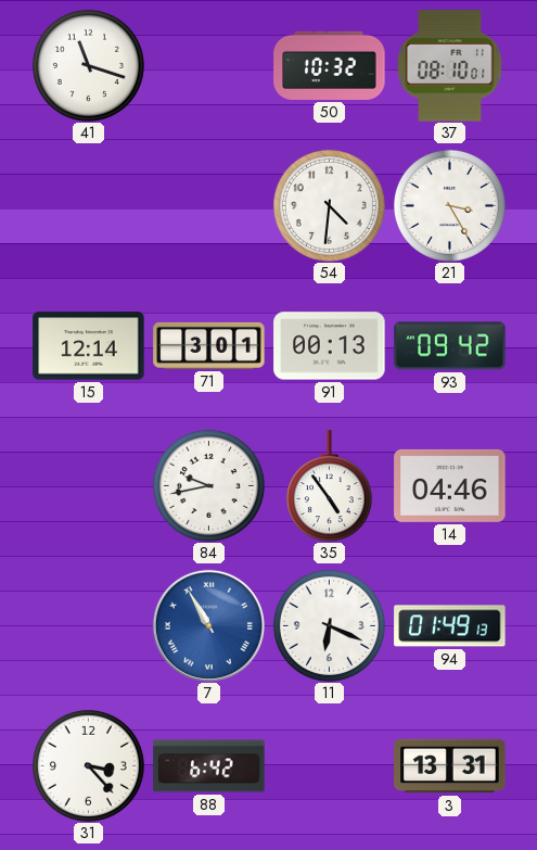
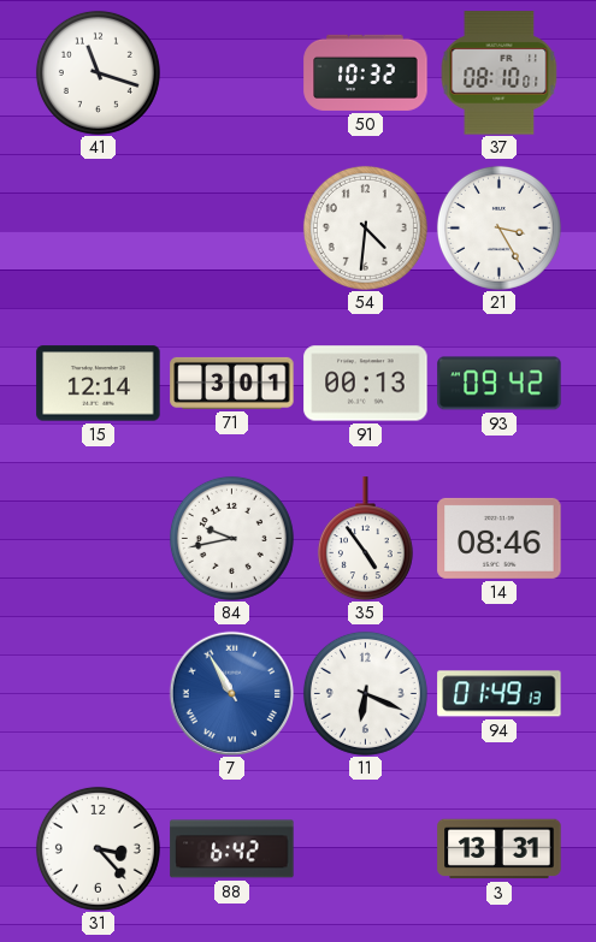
14: 04:46 -> 08:46
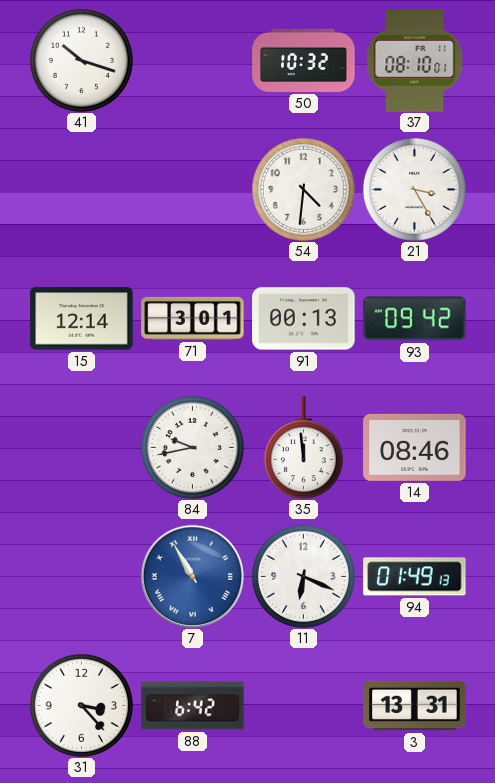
41: 11:18 -> 10:18
35: 4:54 -> 11:59
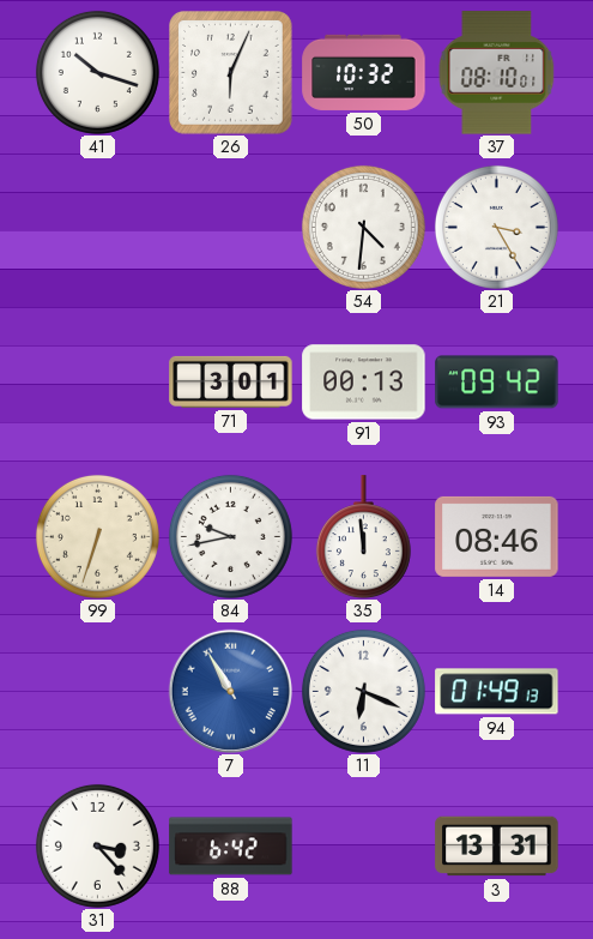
26: none -> 6:04
15: 12:14 -> none
99: none -> 6:33
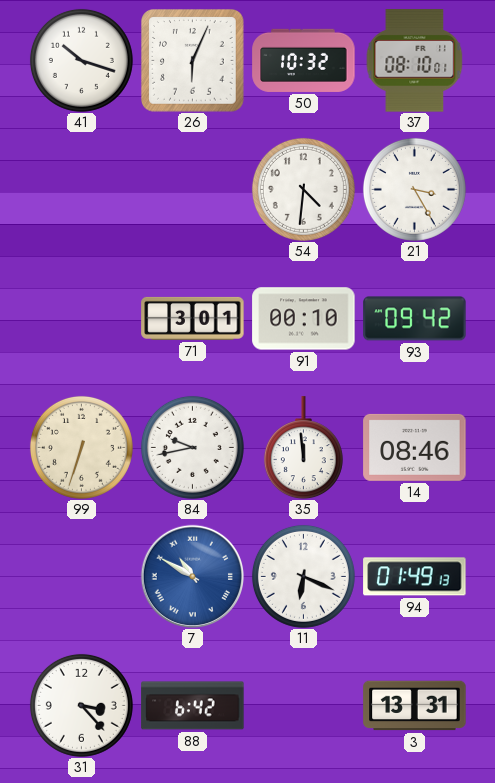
91: 00:13 -> 00:10
7: 10:55 -> 10:50
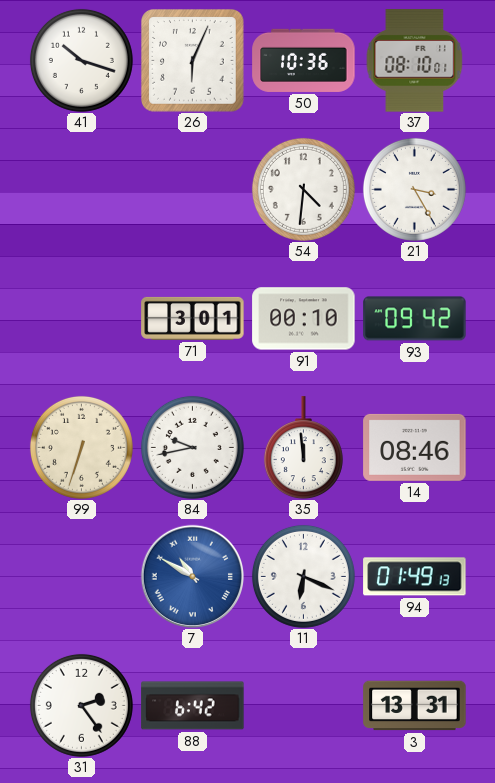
50: 10:32 -> 10:36
31: 3:23 -> 2:24
